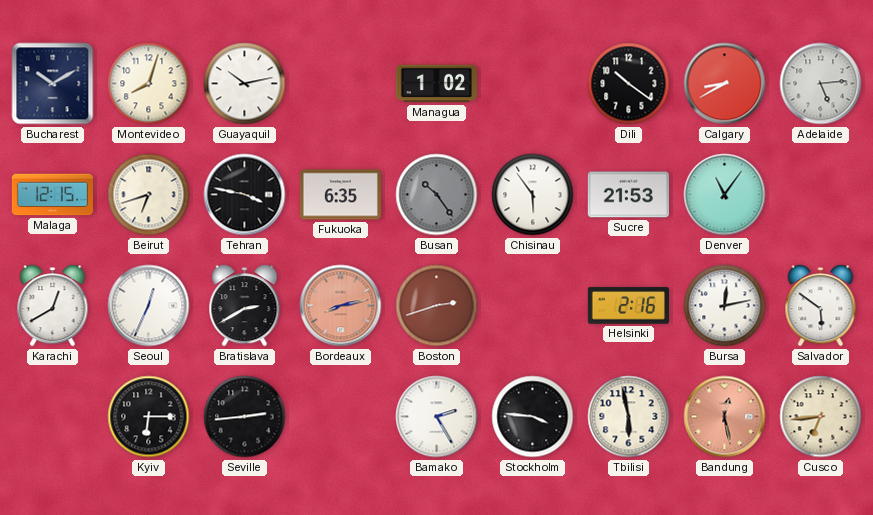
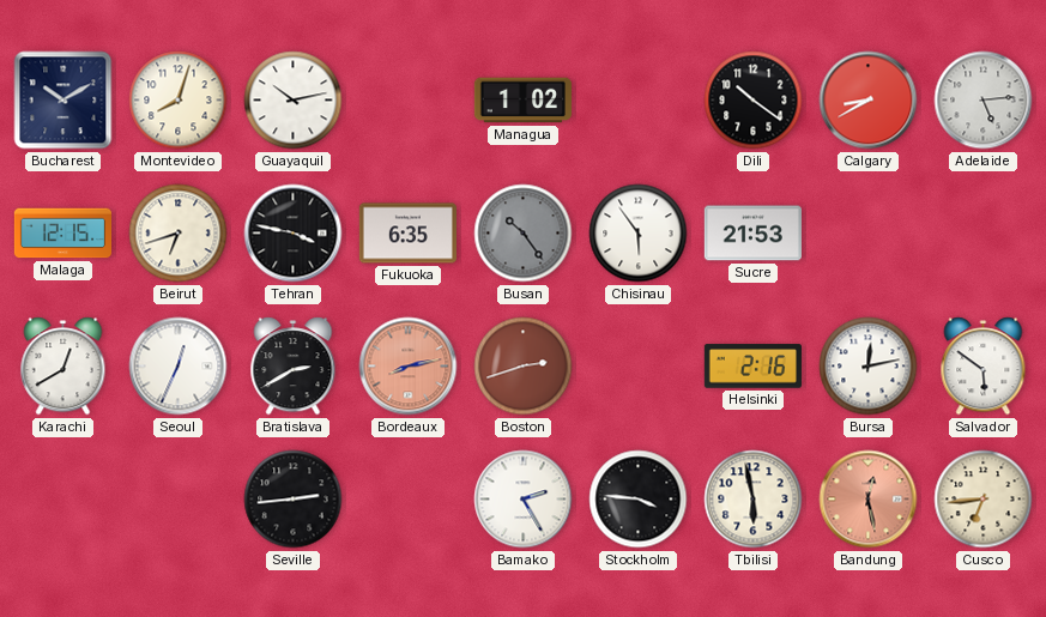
Denver: 11:06 -> none
Kyiv: 6:15 -> none
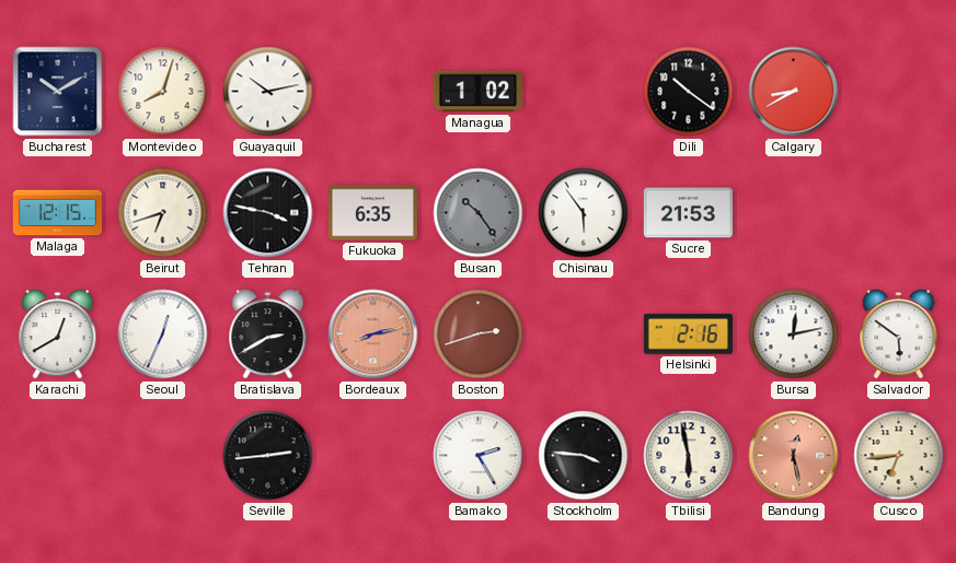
Adelaide: 5:14 -> none
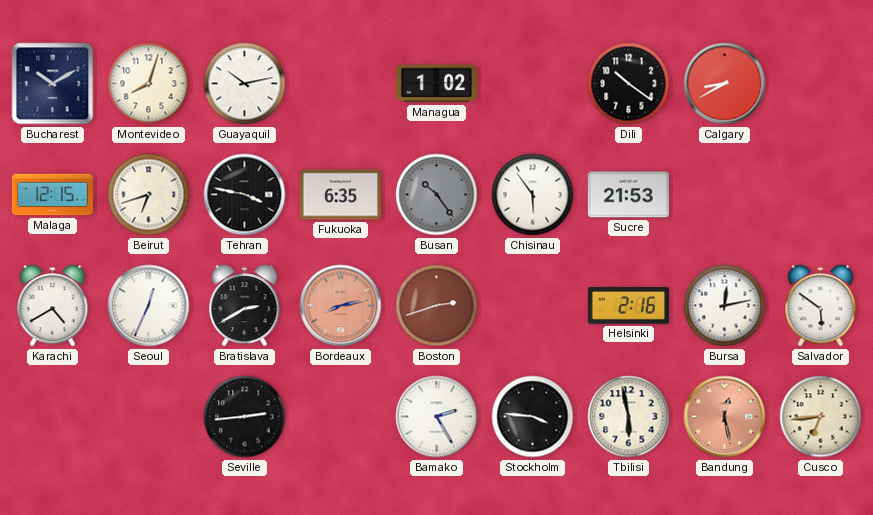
Karachi: 12:40 -> 4:40
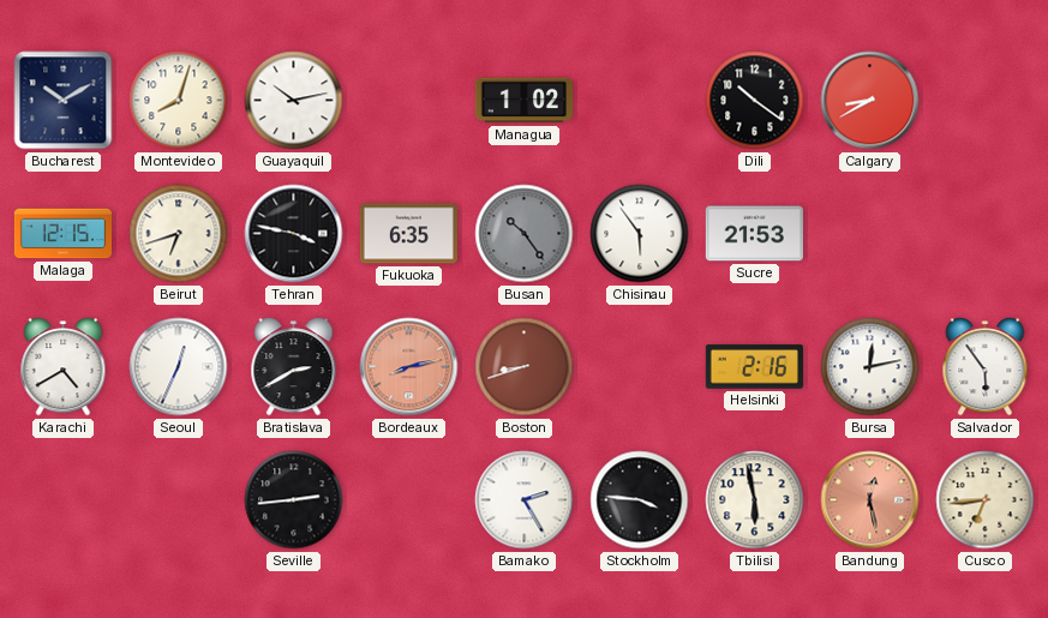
Boston: 2:42 -> 8:42
Salvador: 5:51 -> 5:54
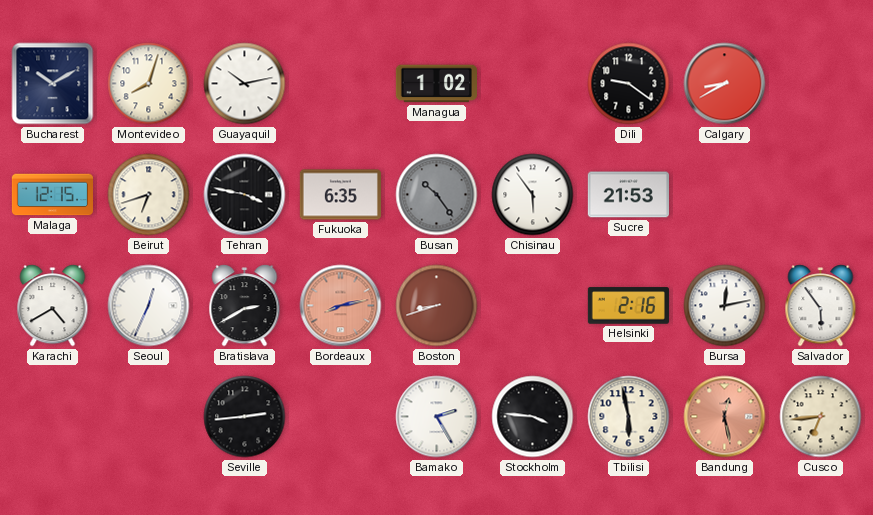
Dili: 10:21 -> 9:21
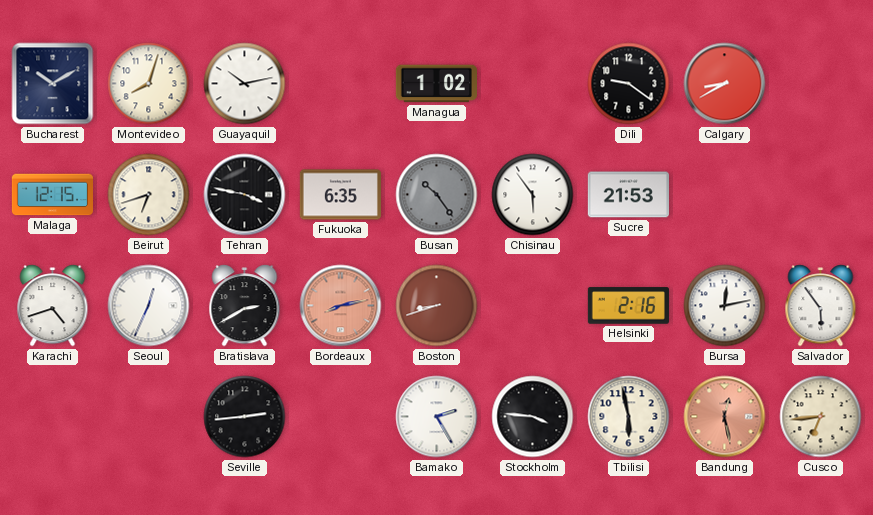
Karachi: 4:40 -> 4:42
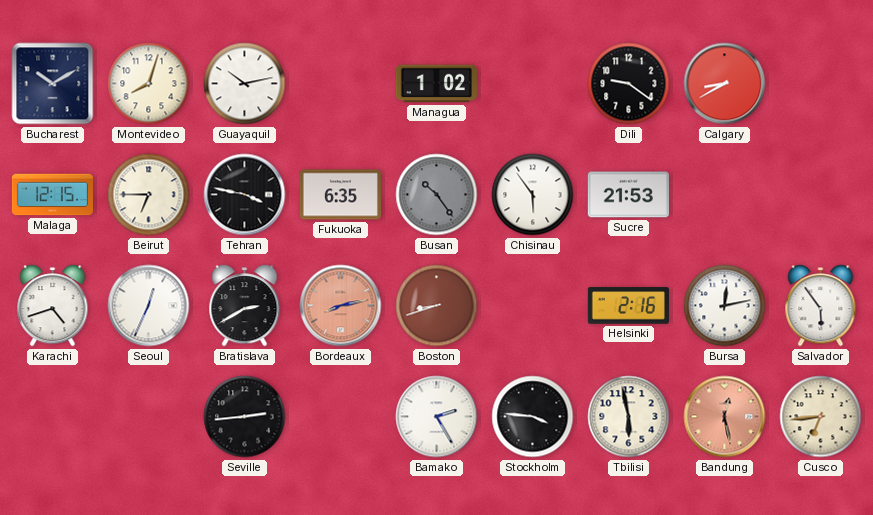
Beirut: 6:42 -> 6:45
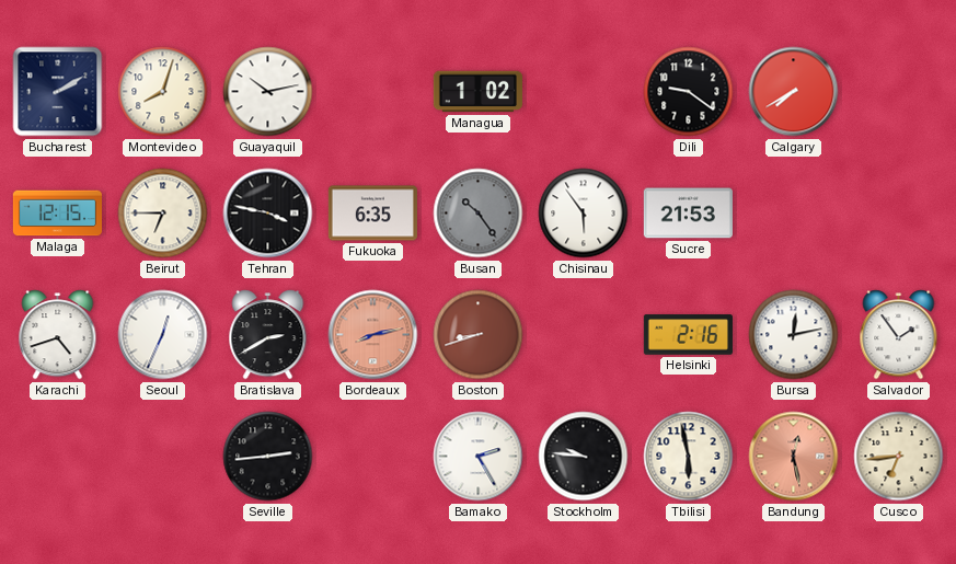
Bucharest: 10:10 -> 2:10
Calgary: 8:40 -> 7:40
Salvador: 5:54 -> 1:54
Stockholm: 3:46 -> 9:46
